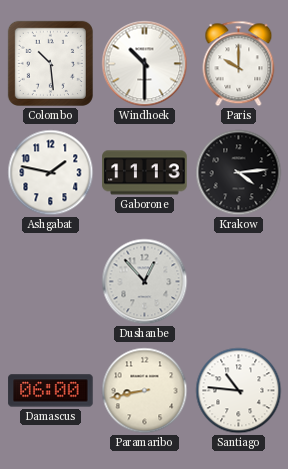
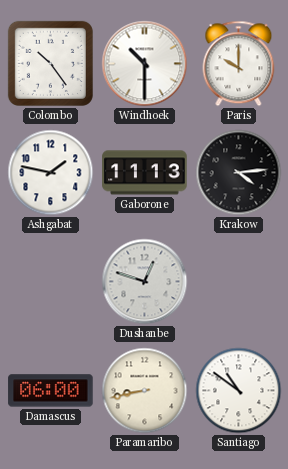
Colombo: 10:29 -> 10:24
Dushanbe: 12:53 -> 12:48
Santiago: 10:46 -> 10:51
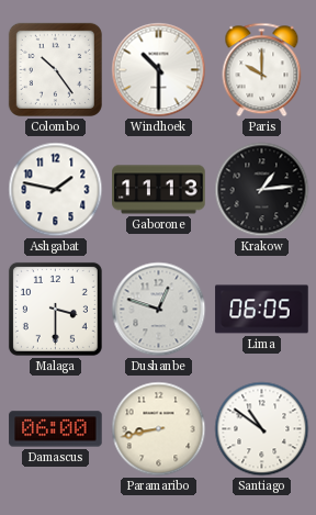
Krakow: 4:14 -> 1:14
Malaga: none -> 3:30
Lima: none -> 06:05
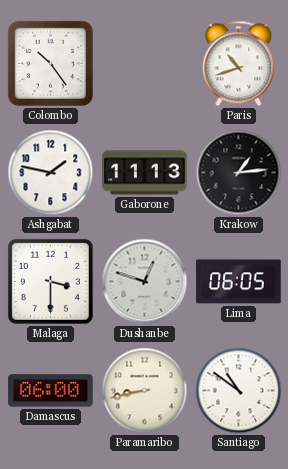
Windhoek: 10:30 -> none
Paris: 10:00 -> 10:42
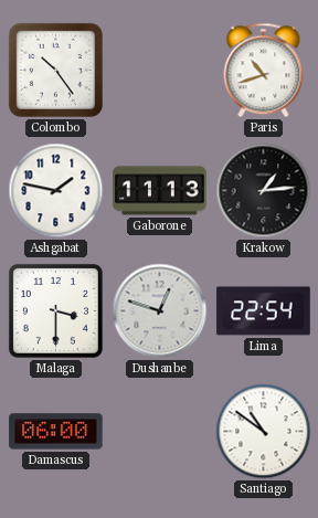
Lima: 06:05 -> 22:54
Paramaribo: 8:43 -> none
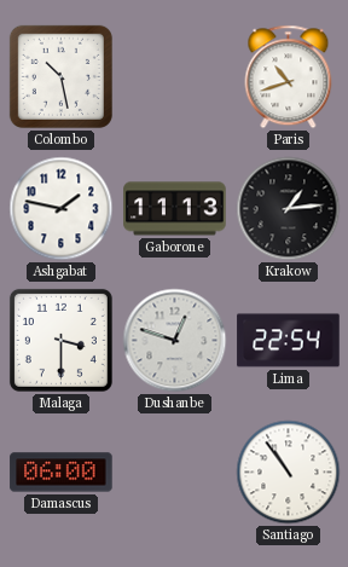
Colombo: 10:24 -> 10:28
Santiago: 10:51 -> 10:54
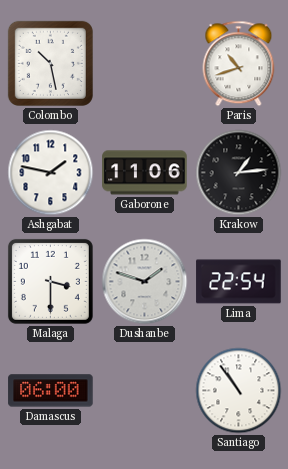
Gaborone: 11:13 -> 11:06
Dushanbe: 12:48 -> 1:48
